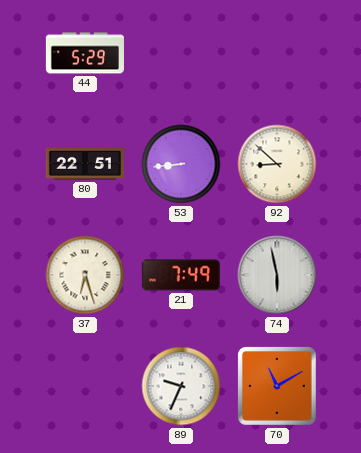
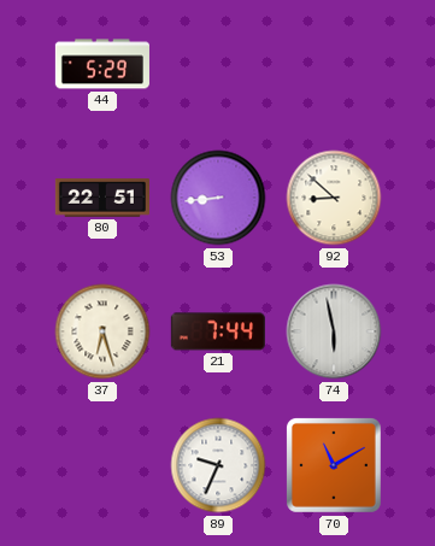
21: 7:49 -> 7:44
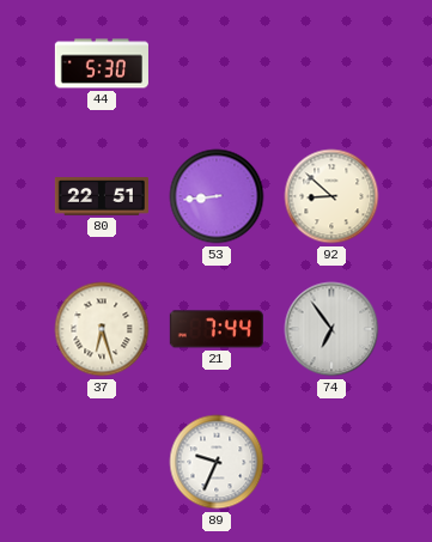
44: 5:29 -> 5:30
74: 5:58 -> 6:54
70: 11:10 -> none
